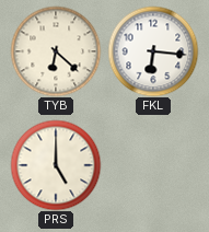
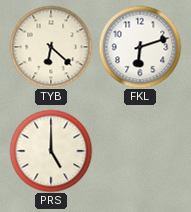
FKL: 6:16 -> 6:12
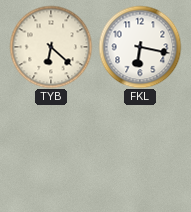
FKL: 6:12 -> 6:17
PRS: 5:00 -> none
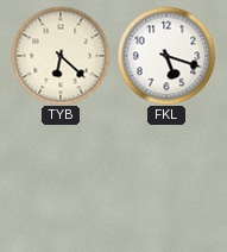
FKL: 6:17 -> 5:18
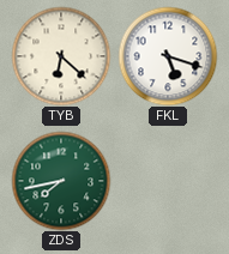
ZDS: none -> 7:43
